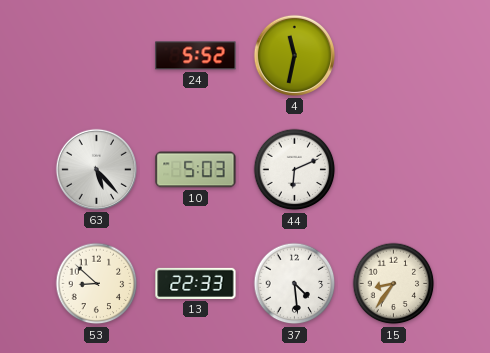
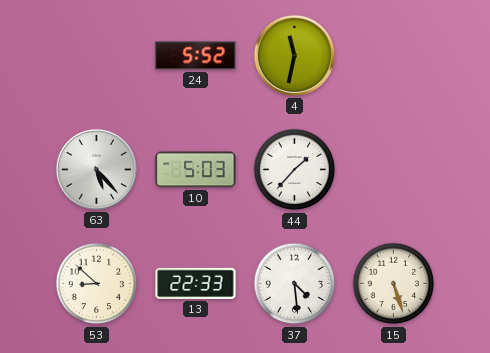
44: 6:11 -> 1:37
15: 8:36 -> 5:27
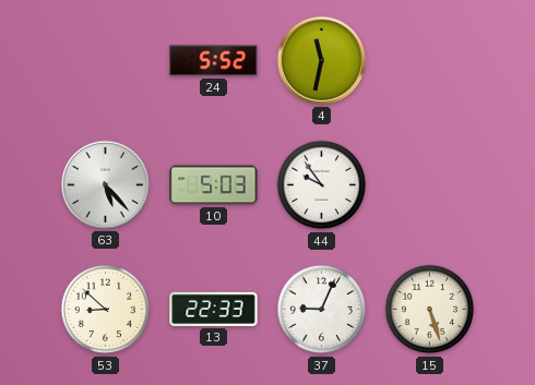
44: 1:37 -> 9:54
37: 4:29 -> 9:04
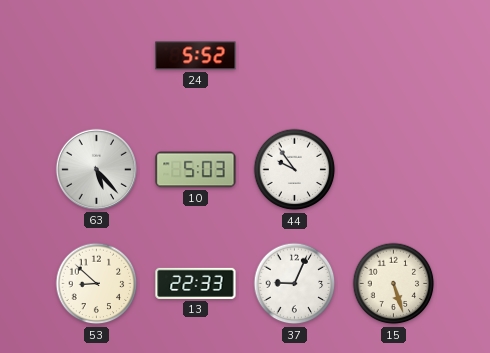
4: 11:32 -> none
